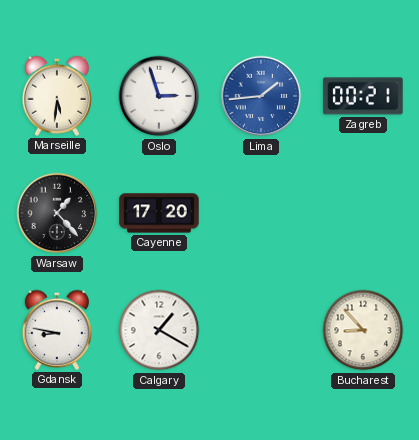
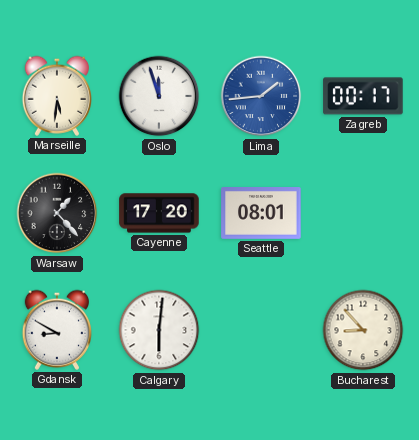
Oslo: 2:57 -> 11:57
Zagreb: 00:21 -> 00:17
Seattle: none -> 08:01
Gdansk: 8:47 -> 8:50
Calgary: 1:20 -> 6:01
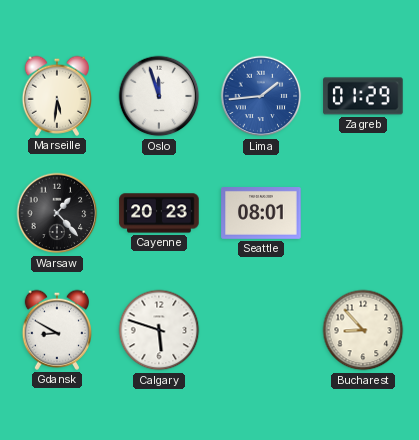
Zagreb: 00:17 -> 01:29
Cayenne: 17:20 -> 20:23
Calgary: 6:01 -> 5:48
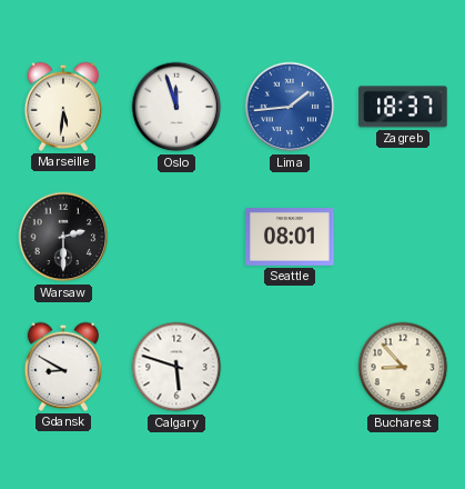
Zagreb: 01:29 -> 18:37
Warsaw: 1:23 -> 2:30
Cayenne: 20:23 -> none
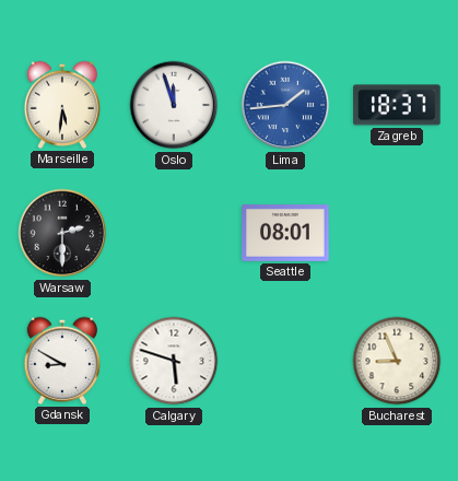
Bucharest: 8:53 -> 8:56
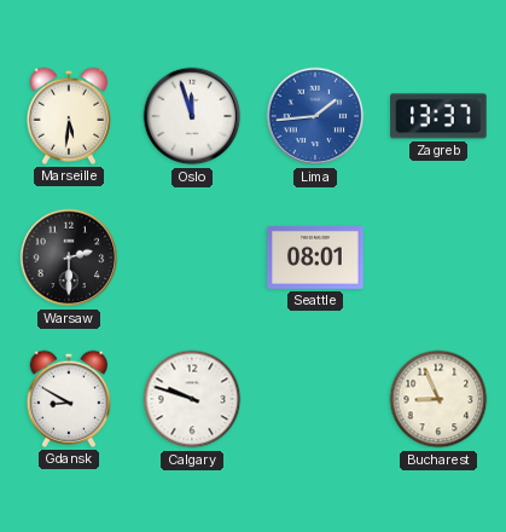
Zagreb: 18:37 -> 13:37
Calgary: 5:48 -> 9:48
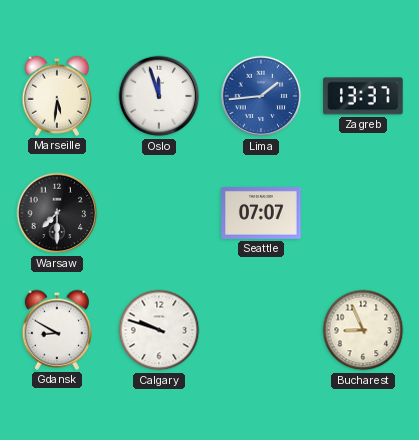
Warsaw: 2:30 -> 7:30
Seattle: 08:01 -> 07:07
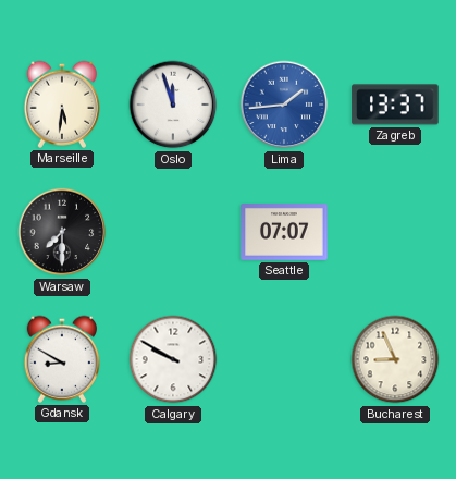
Calgary: 9:48 -> 9:50
